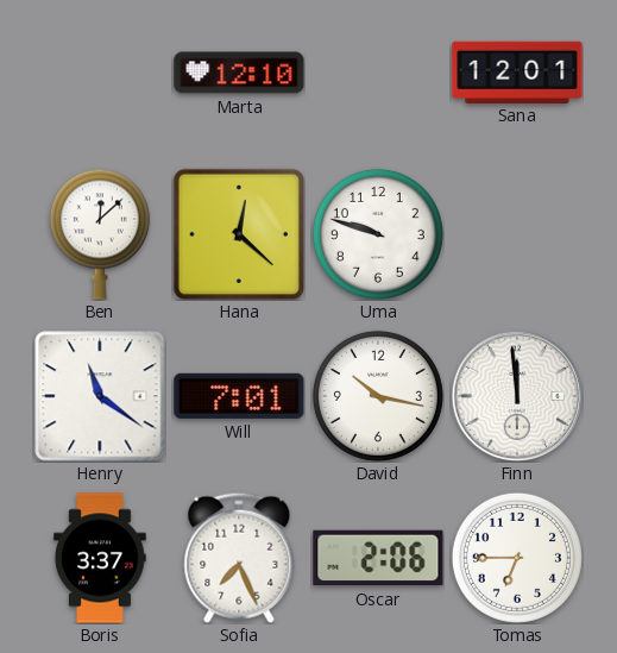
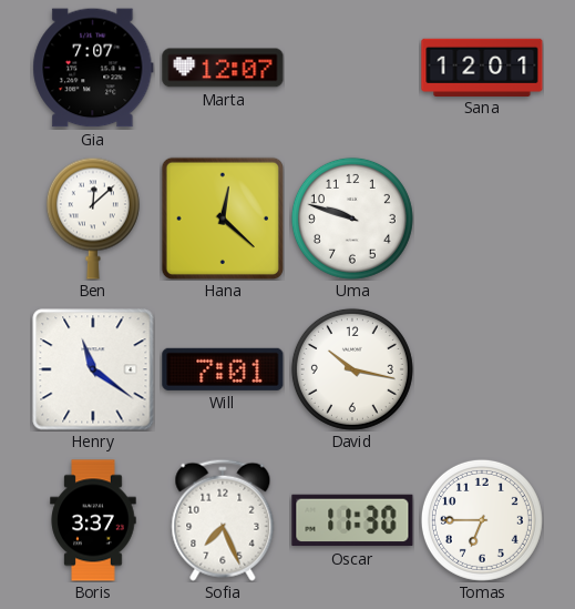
Gia: none -> 7:07
Marta: 12:10 -> 12:07
Finn: 11:59 -> none
Oscar: 2:06 -> 11:30
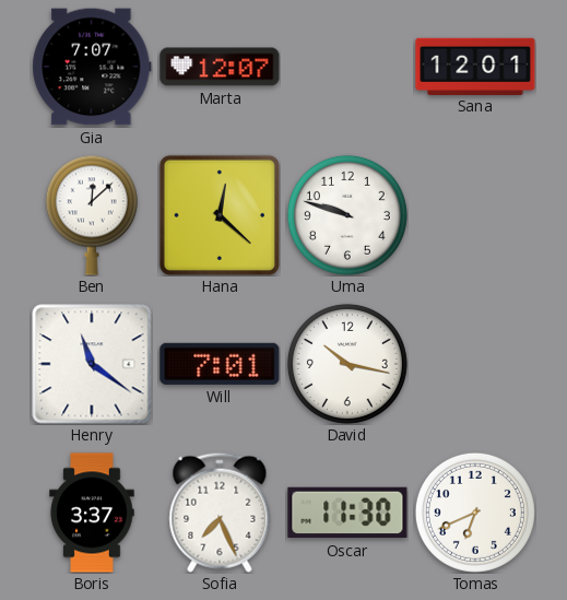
Tomas: 6:45 -> 6:41
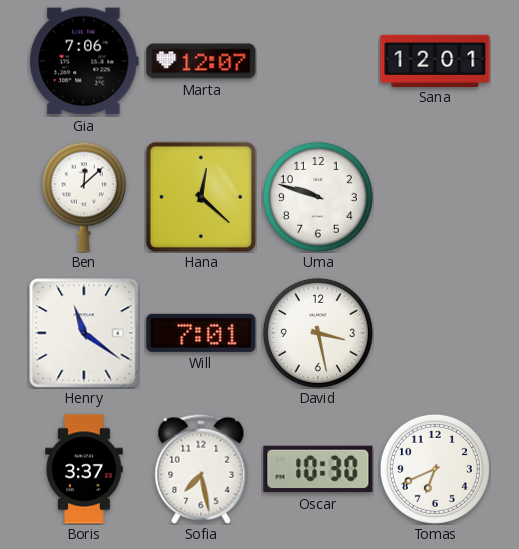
Gia: 7:07 -> 7:06
David: 10:17 -> 3:28
Sofia: 7:26 -> 7:28
Oscar: 11:30 -> 10:30
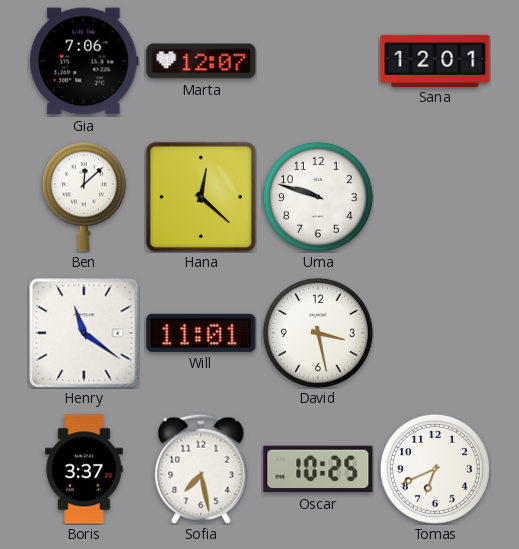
Will: 7:01 -> 11:01
Oscar: 10:30 -> 10:25
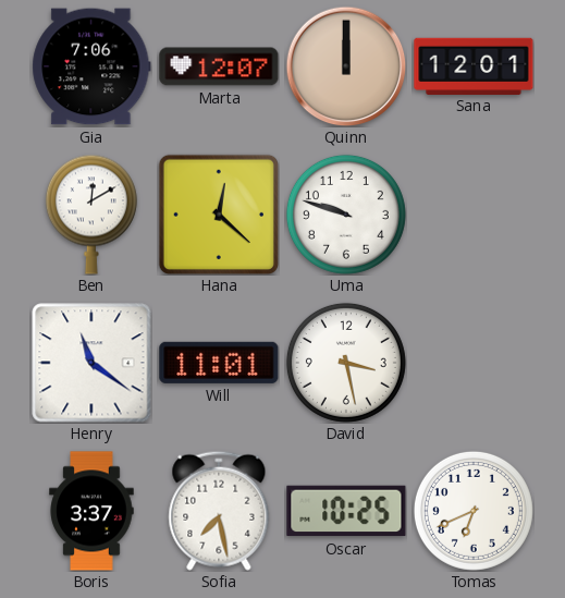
Quinn: none -> 12:00
Ben: 12:08 -> 12:10
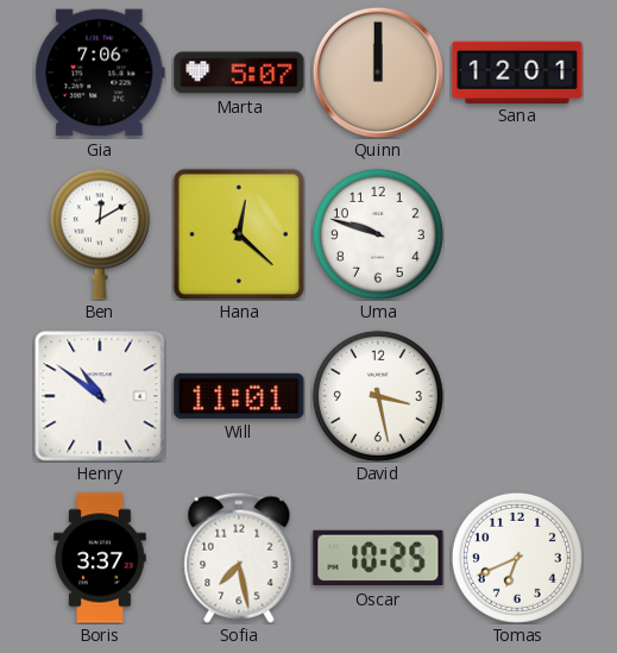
Marta: 12:07 -> 5:07
Henry: 11:21 -> 10:51
